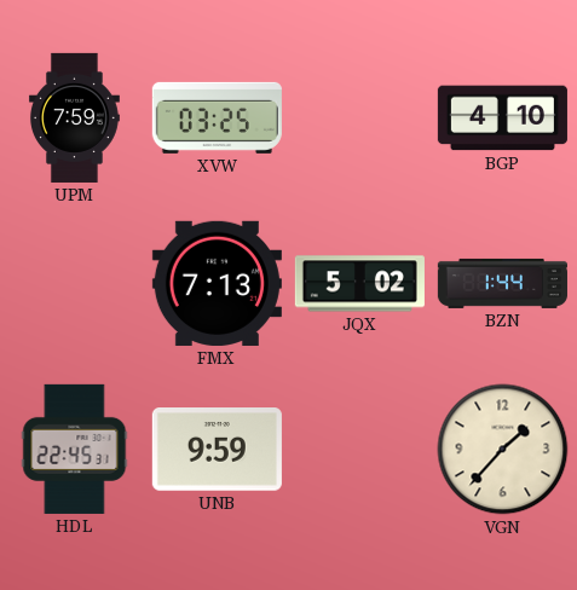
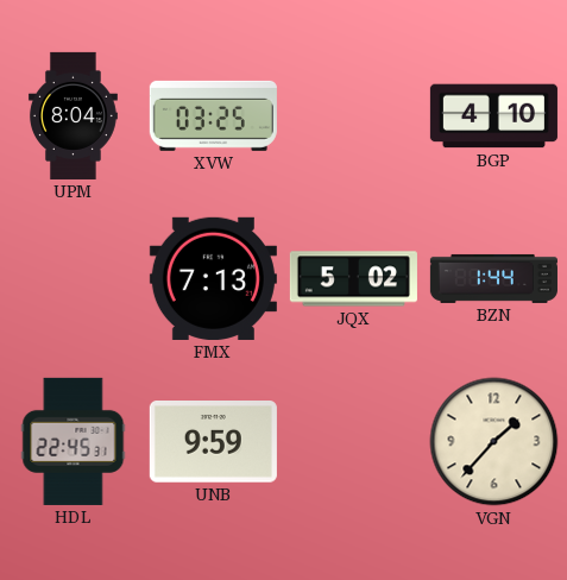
UPM: 7:59 -> 8:04
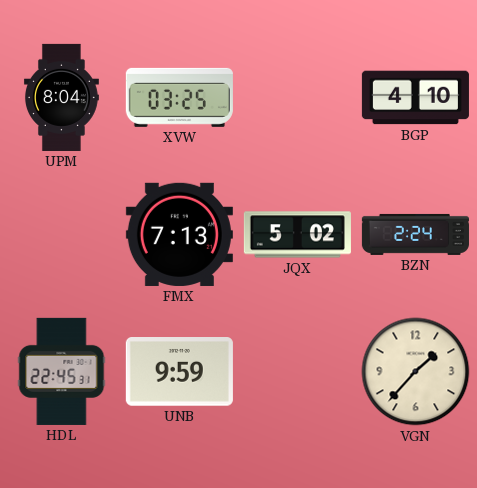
BZN: 1:44 -> 2:24
